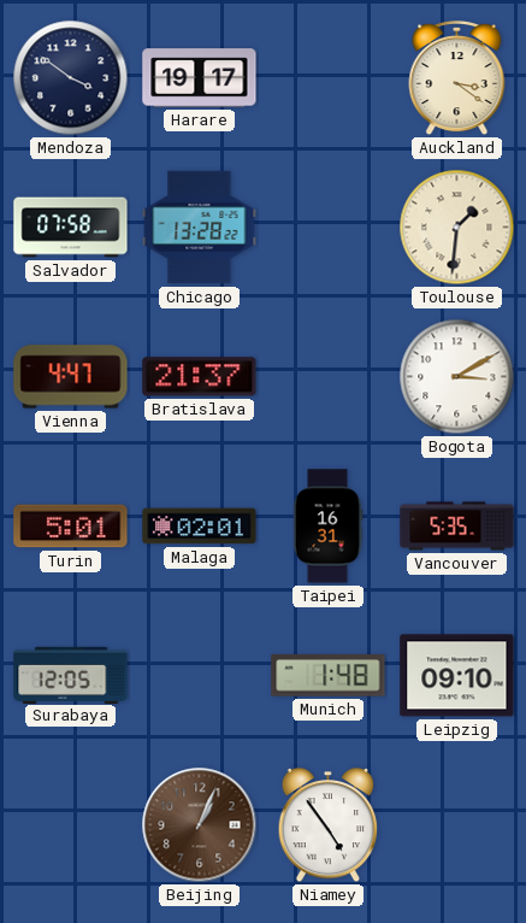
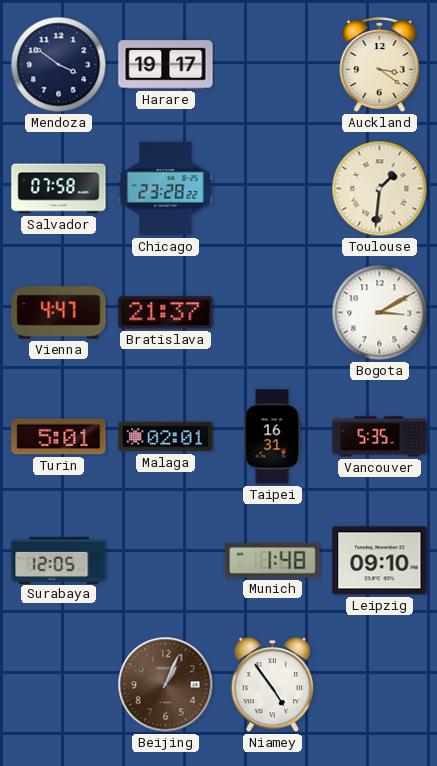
Chicago: 13:28 -> 23:28
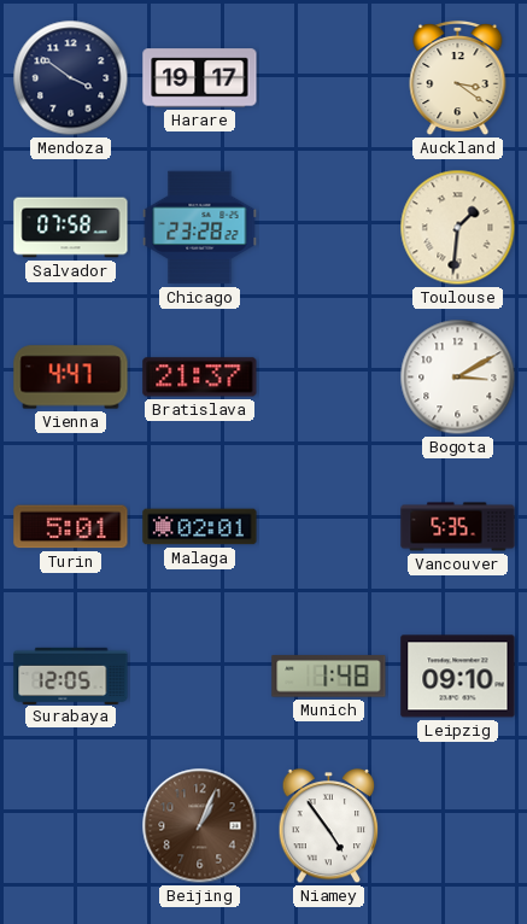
Taipei: 16:31 -> none
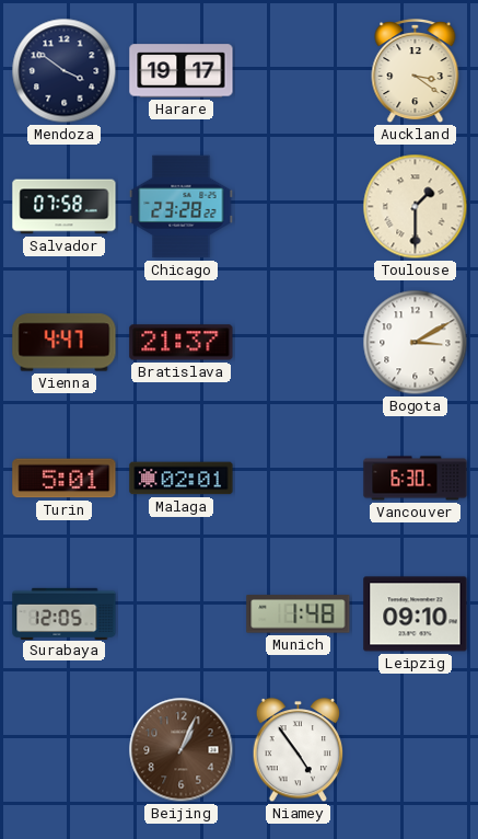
Toulouse: 1:31 -> 1:30
Vancouver: 5:35 -> 6:30
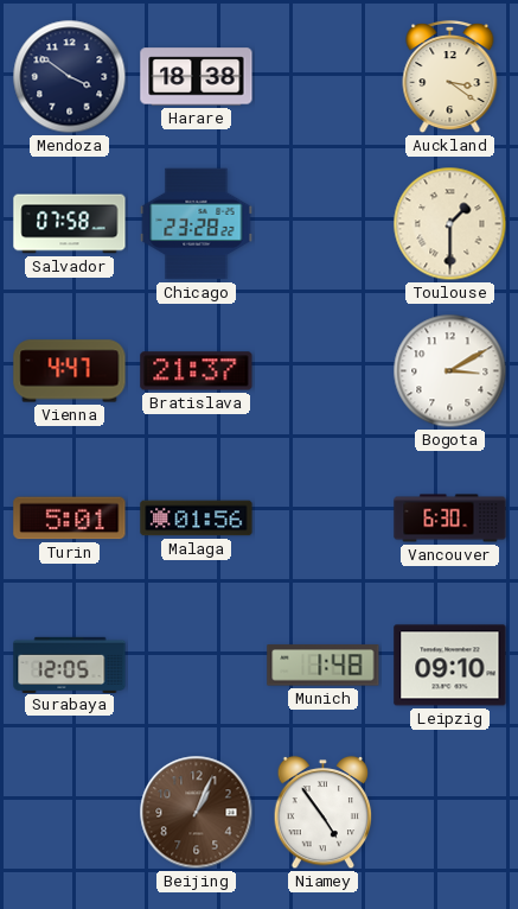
Harare: 19:17 -> 18:38
Malaga: 02:01 -> 01:56
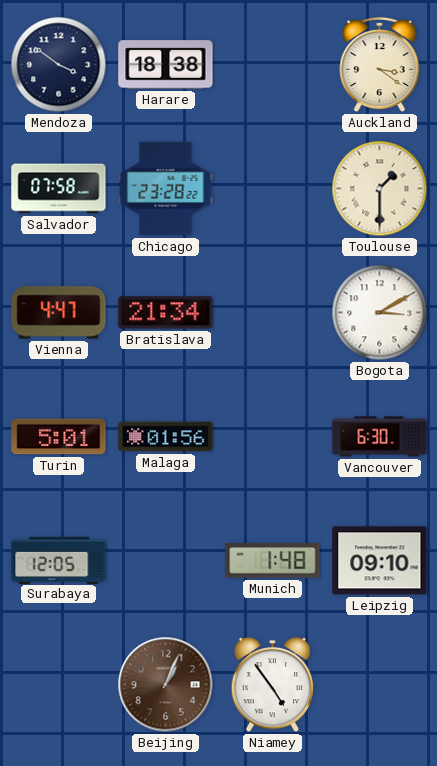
Bratislava: 21:37 -> 21:34
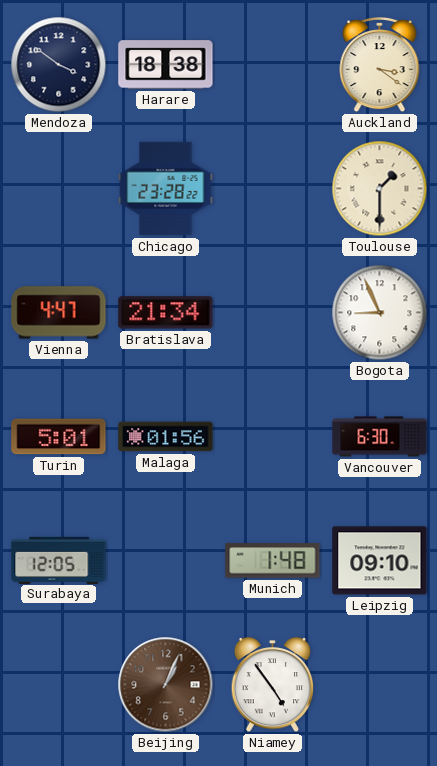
Salvador: 07:58 -> none
Bogota: 3:10 -> 8:56
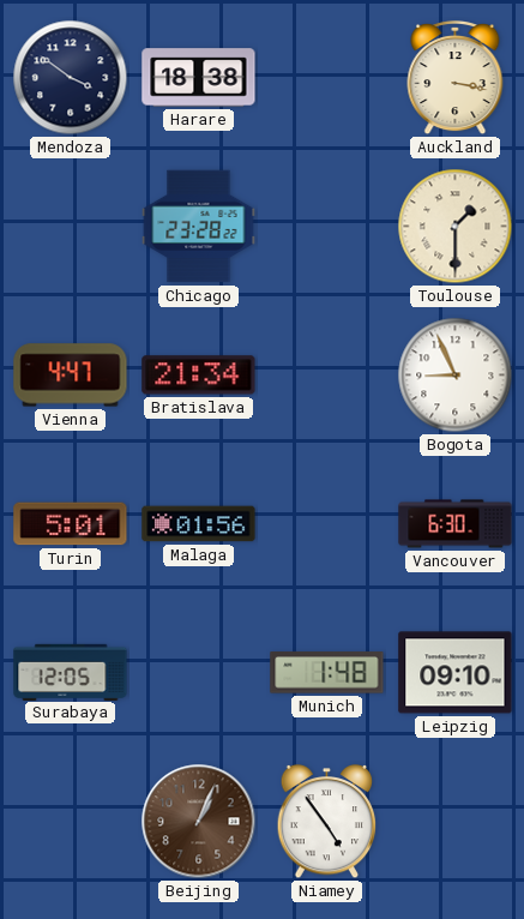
Auckland: 3:21 -> 3:17
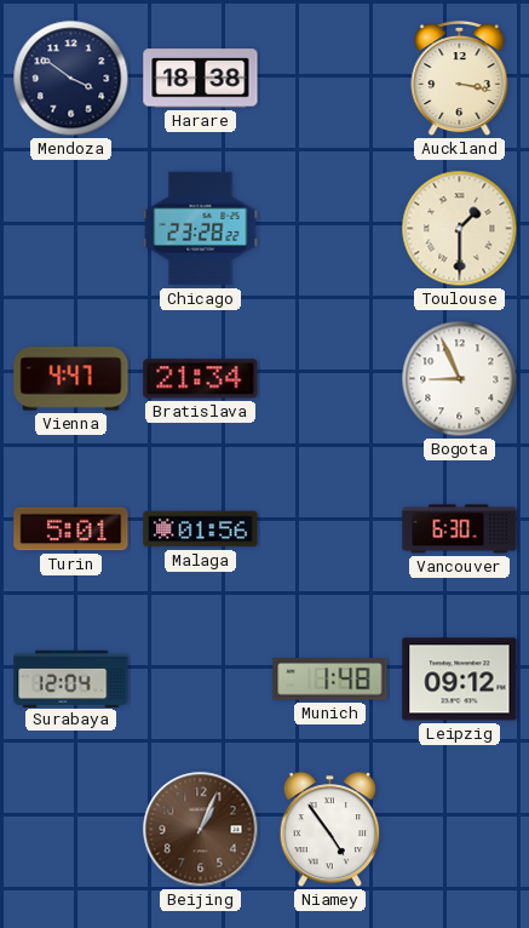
Surabaya: 12:05 -> 12:04
Leipzig: 09:10 -> 09:12
